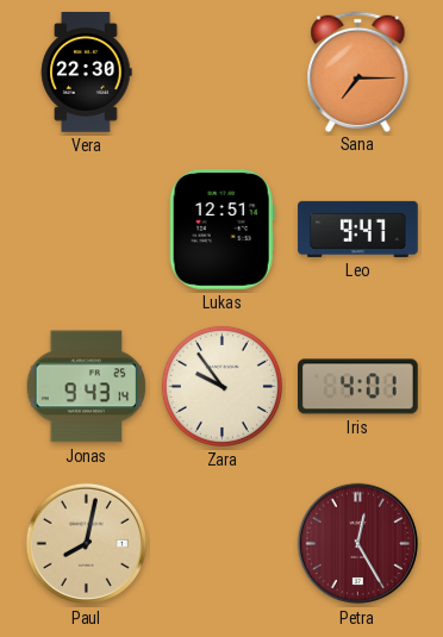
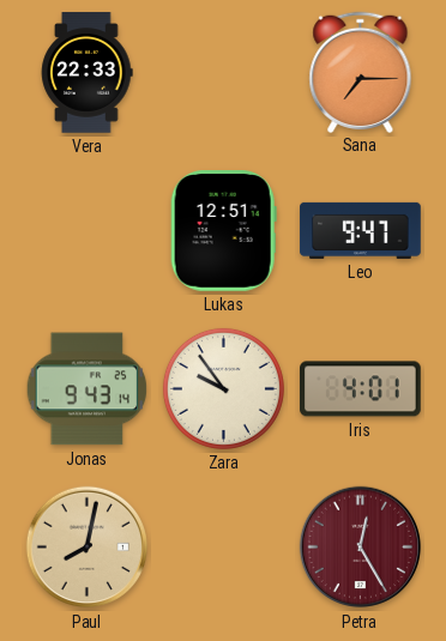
Vera: 22:30 -> 22:33
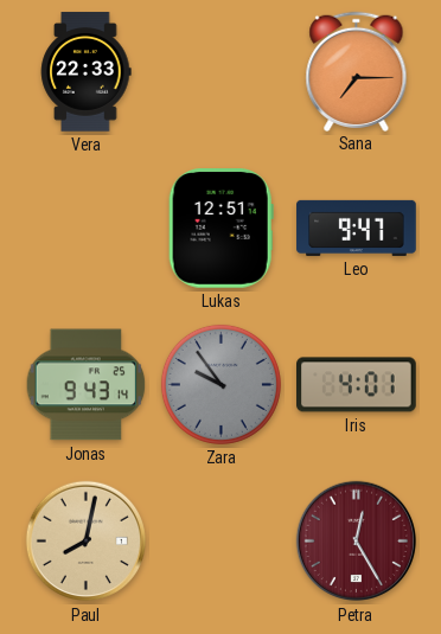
Zara dial: cream -> grey
